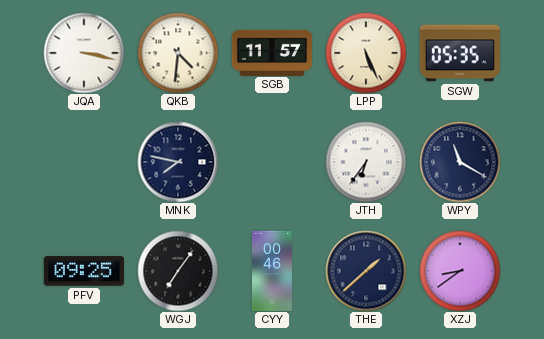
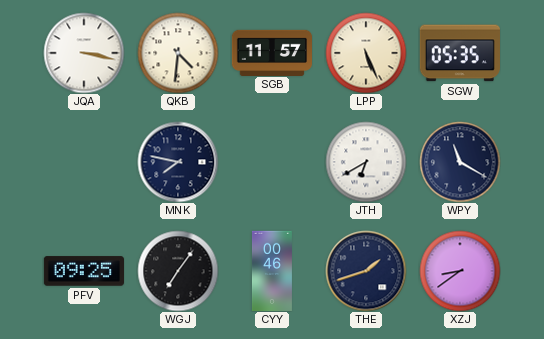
JTH: 6:36 -> 6:40
THE: 1:38 -> 1:42
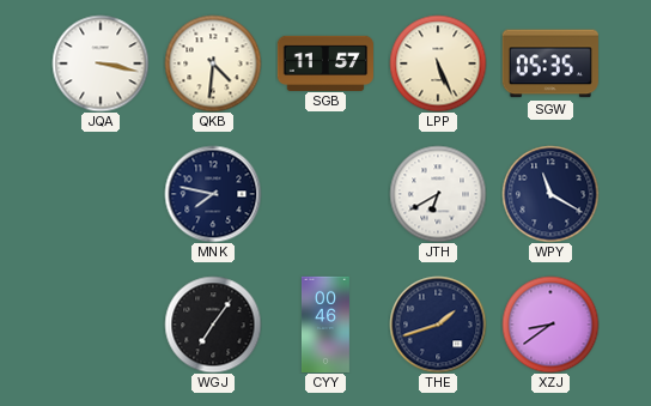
PFV: 09:25 -> none
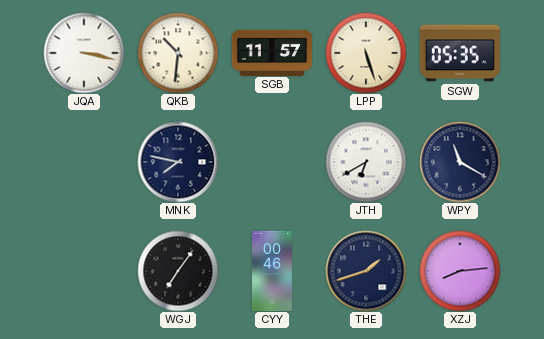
QKB: 4:31 -> 10:31
LPP: 5:26 -> 5:27
XZJ: 8:39 -> 8:14
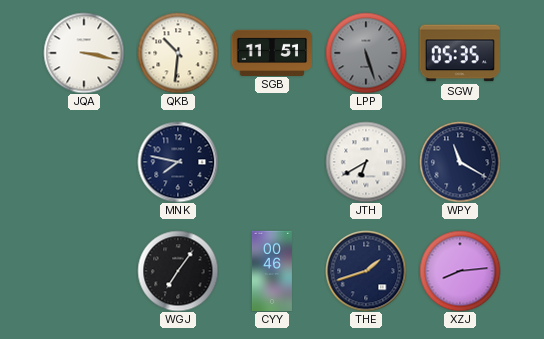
SGB: 11:57 -> 11:51
LPP dial: cream -> grey
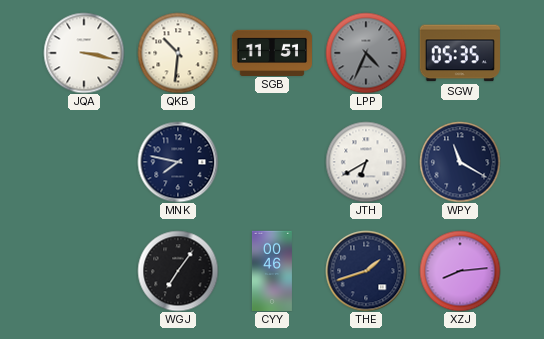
LPP: 5:27 -> 4:34
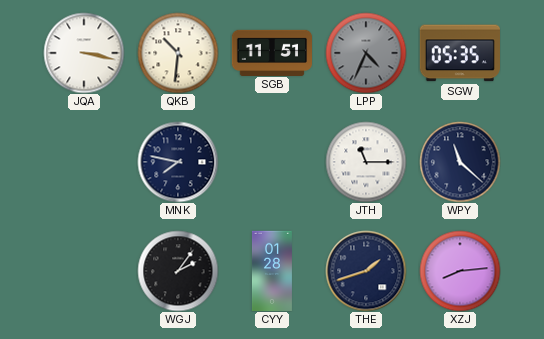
JTH: 6:40 -> 11:15
WPY: 11:20 -> 11:22
WGJ: 7:06 -> 2:06
CYY: 00:46 -> 01:28
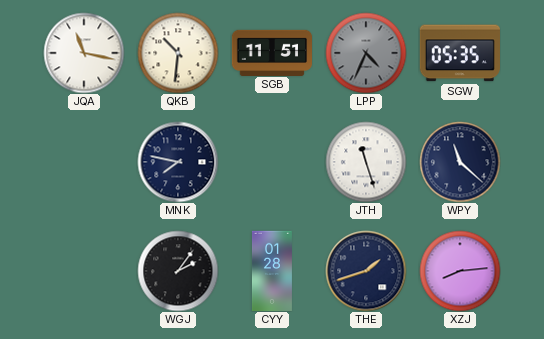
JQA: 3:17 -> 11:17
JTH: 11:15 -> 11:27
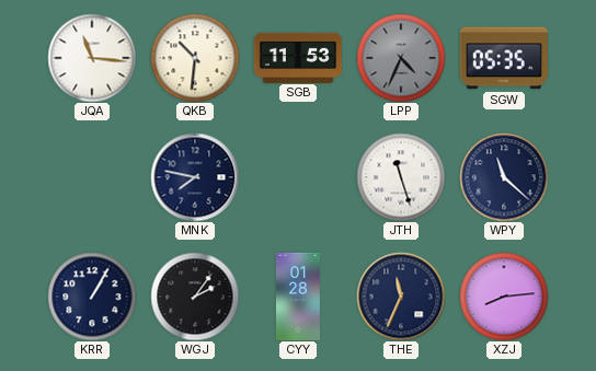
JQA: 11:17 -> 11:16
SGB: 11:51 -> 11:53
KRR: none -> 1:05
THE: 1:42 -> 11:34
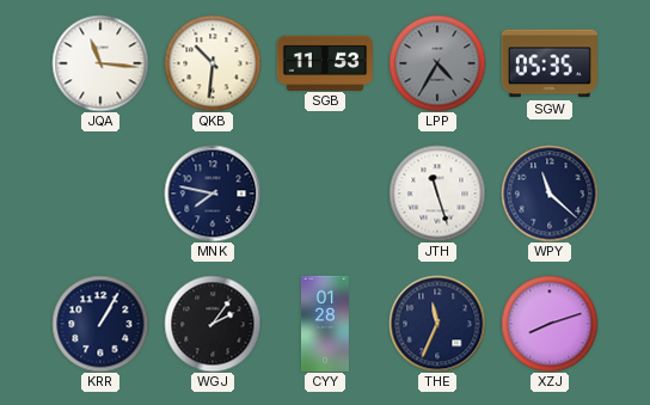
LPP: 4:34 -> 4:35
XZJ: 8:14 -> 8:12
